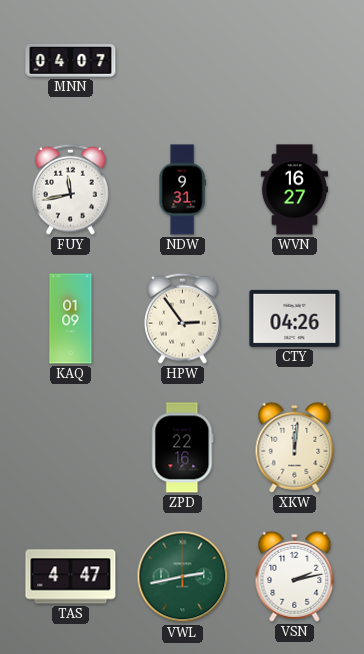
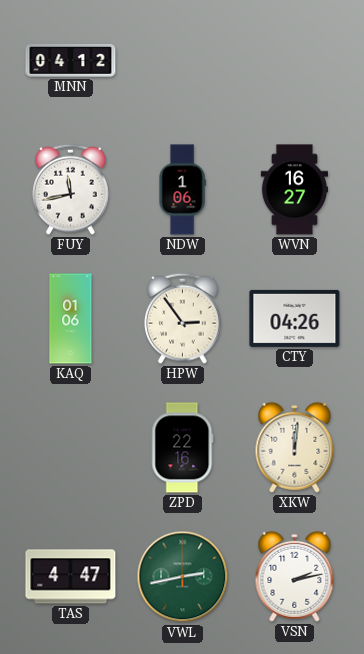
MNN: 04:07 -> 04:12
NDW: 9:31 -> 1:06
KAQ: 01:09 -> 01:06
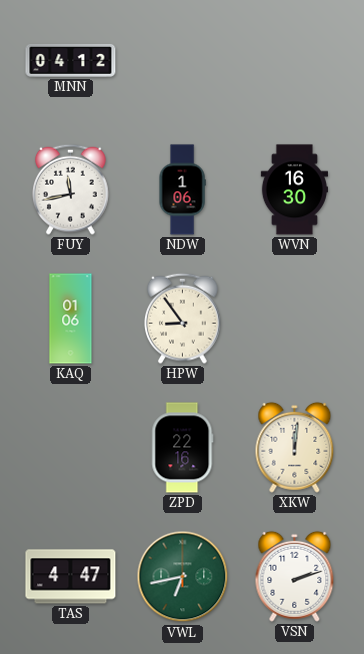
WVN: 16:27 -> 16:30
HPW: 2:54 -> 8:54
CTY: 04:26 -> none
VWL: 2:43 -> 6:43
VSN: 2:13 -> 2:12
